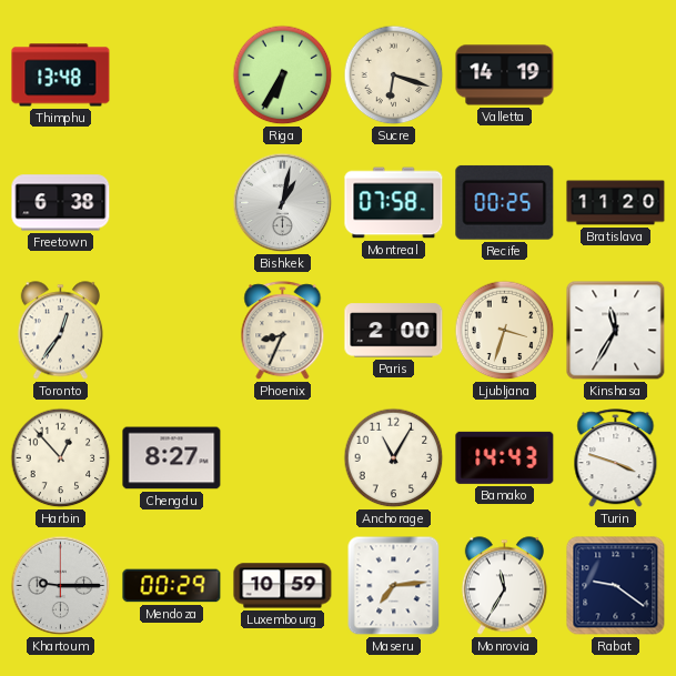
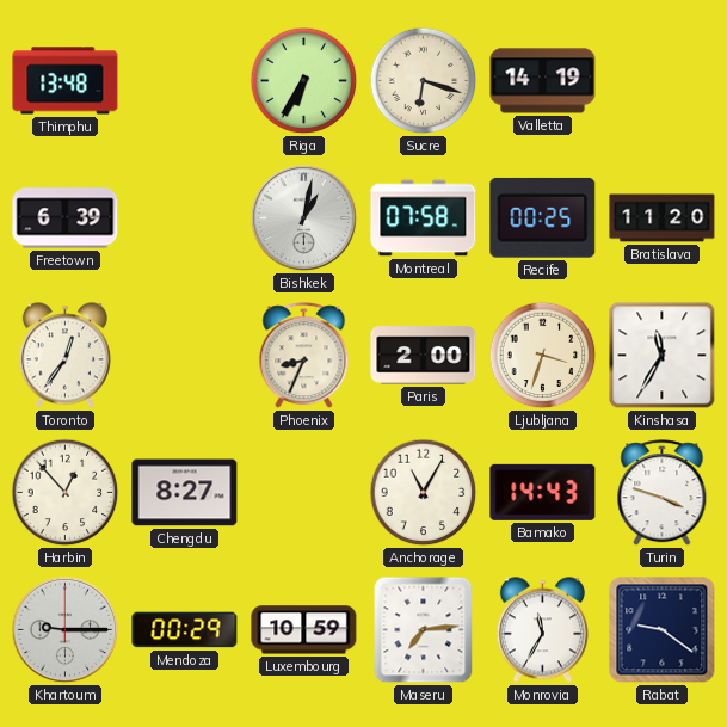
Freetown: 6:38 -> 6:39
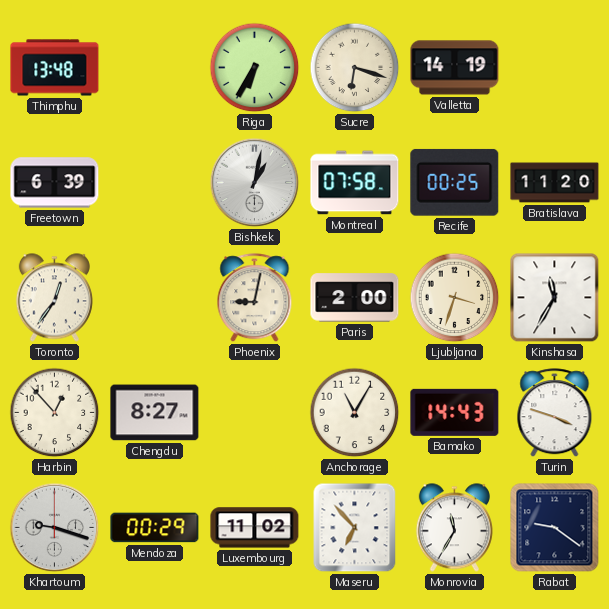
Phoenix: 8:34 -> 9:02
Khartoum: 9:15 -> 9:18
Luxembourg: 10:59 -> 11:02
Maseru: 7:14 -> 6:53
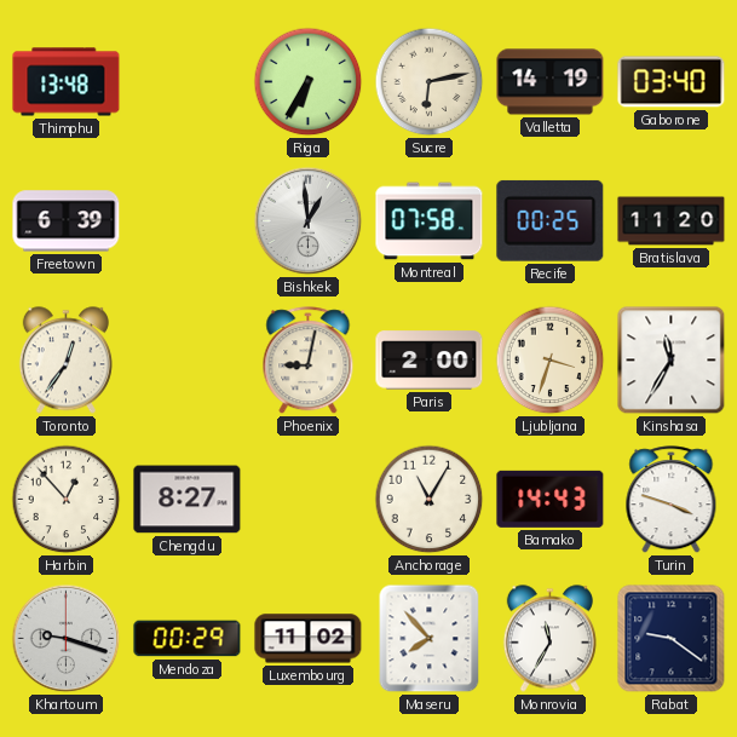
Sucre: 6:18 -> 6:13
Gaborone: none -> 03:40
Bishkek: 1:02 -> 12:59
Maseru: 6:53 -> 7:53
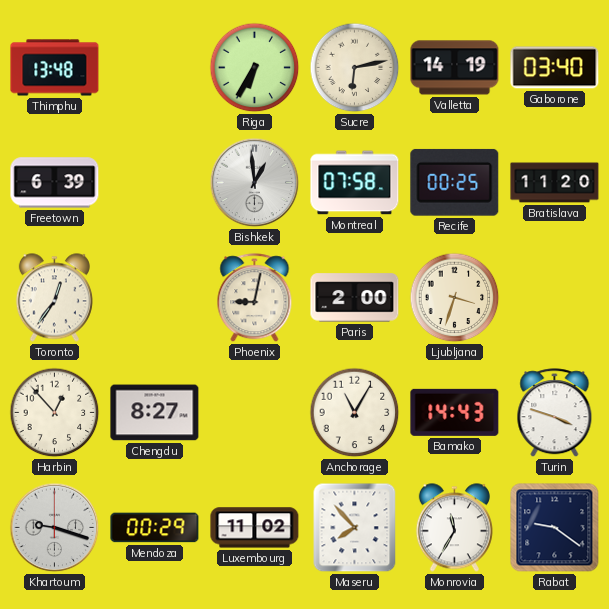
Kinshasa: 11:35 -> none
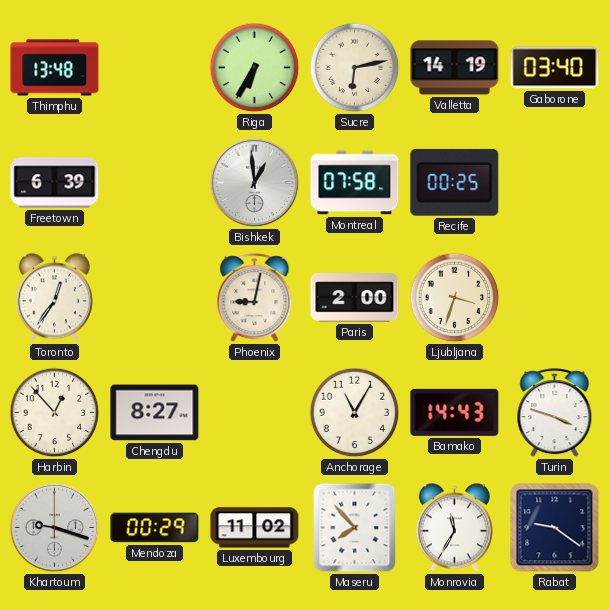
Bratislava: 11:20 -> none
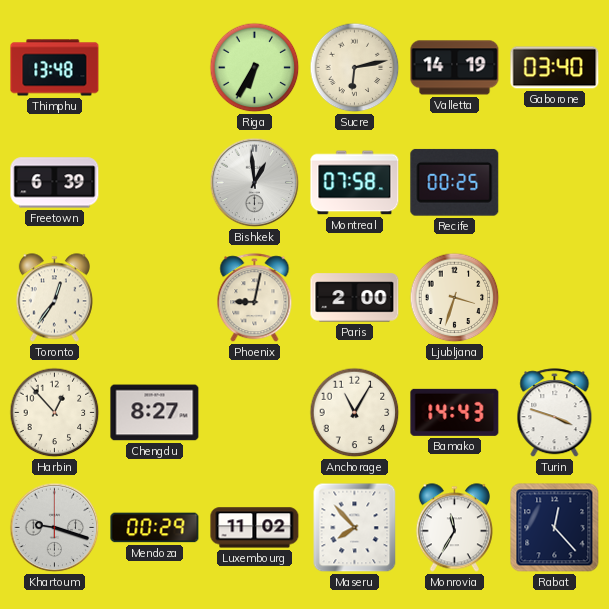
Rabat: 9:21 -> 12:23
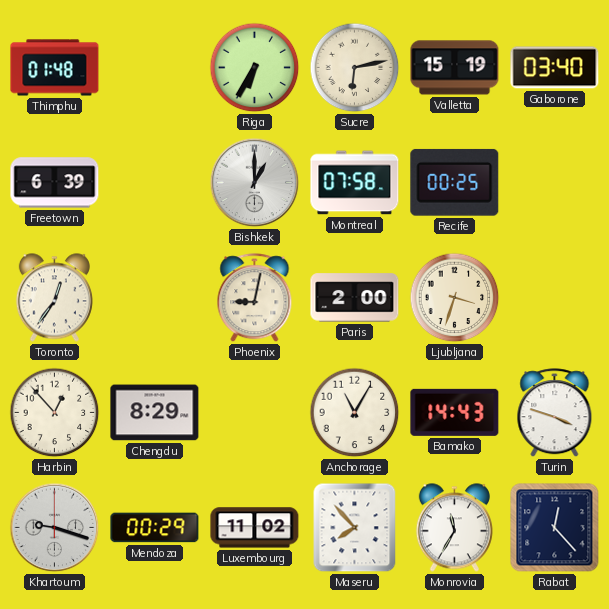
Thimphu: 13:48 -> 01:48
Valletta: 14:19 -> 15:19
Bishkek: 12:59 -> 1:00
Chengdu: 8:27 -> 8:29
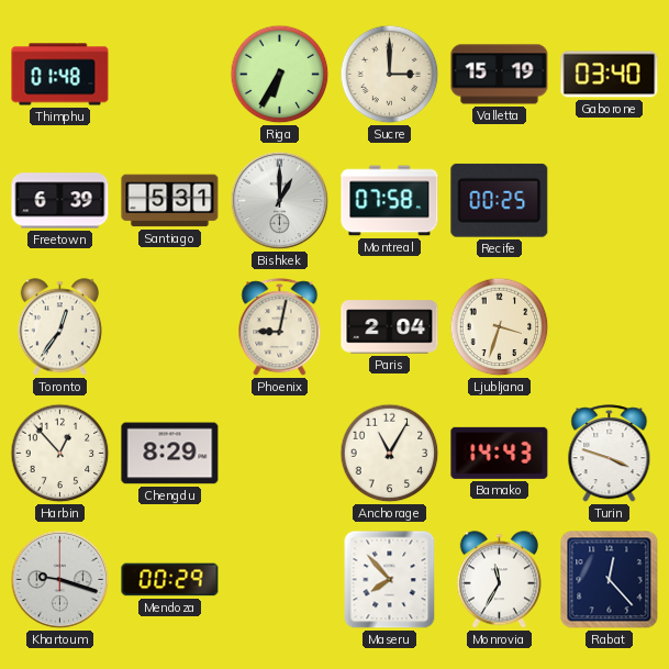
Sucre: 6:13 -> 3:00
Santiago: none -> 5:31
Paris: 2:00 -> 2:04
Luxembourg: 11:02 -> none
